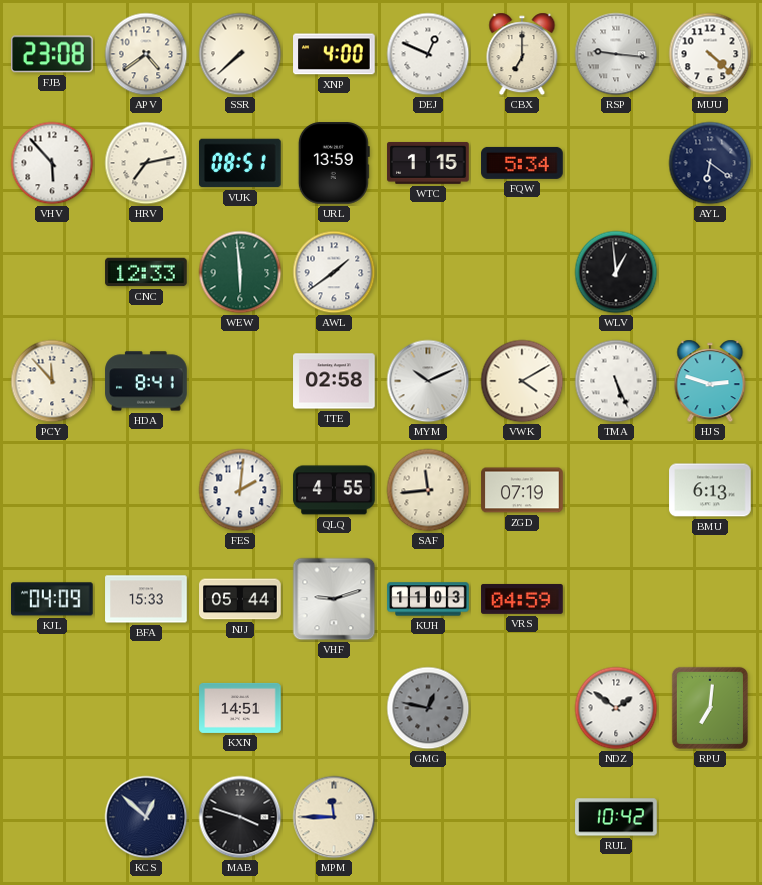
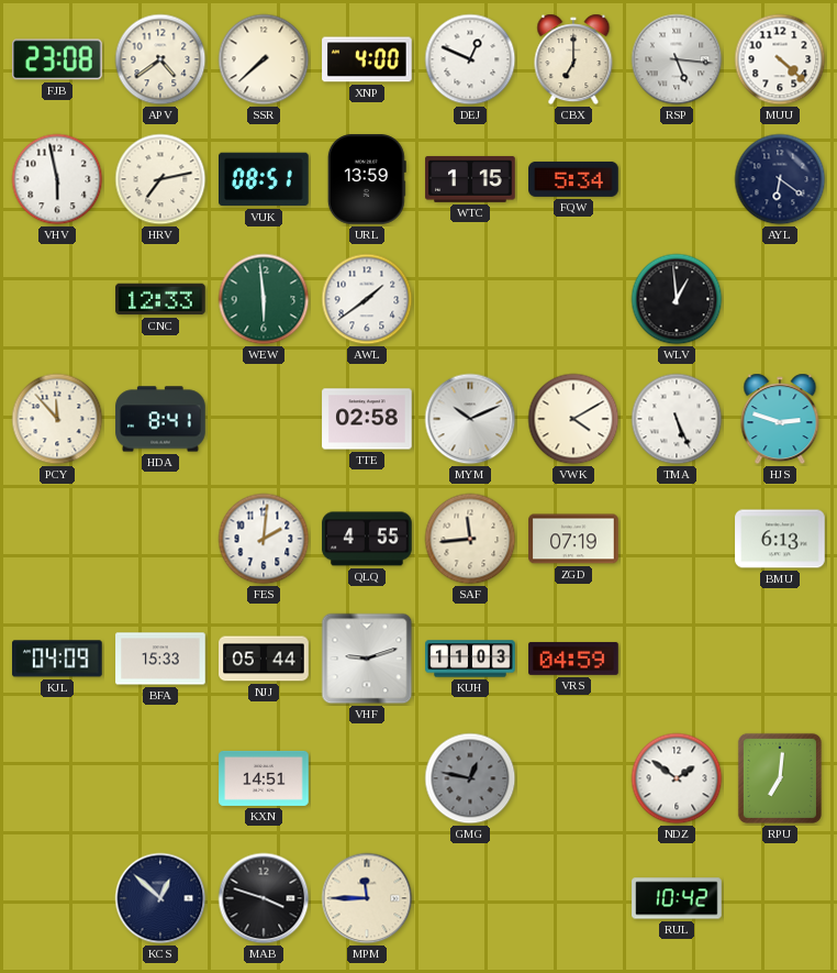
RSP: 9:16 -> 5:16
VHV: 5:53 -> 5:58
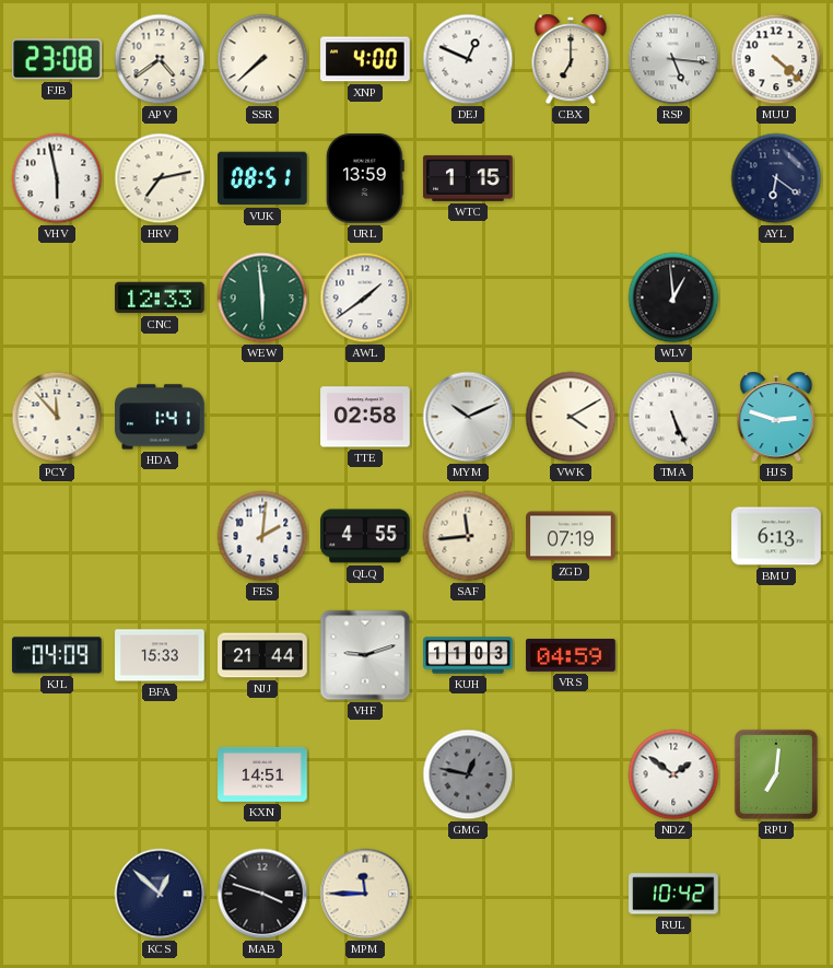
FQW: 5:34 -> none
HDA: 8:41 -> 1:41
NJJ: 05:44 -> 21:44
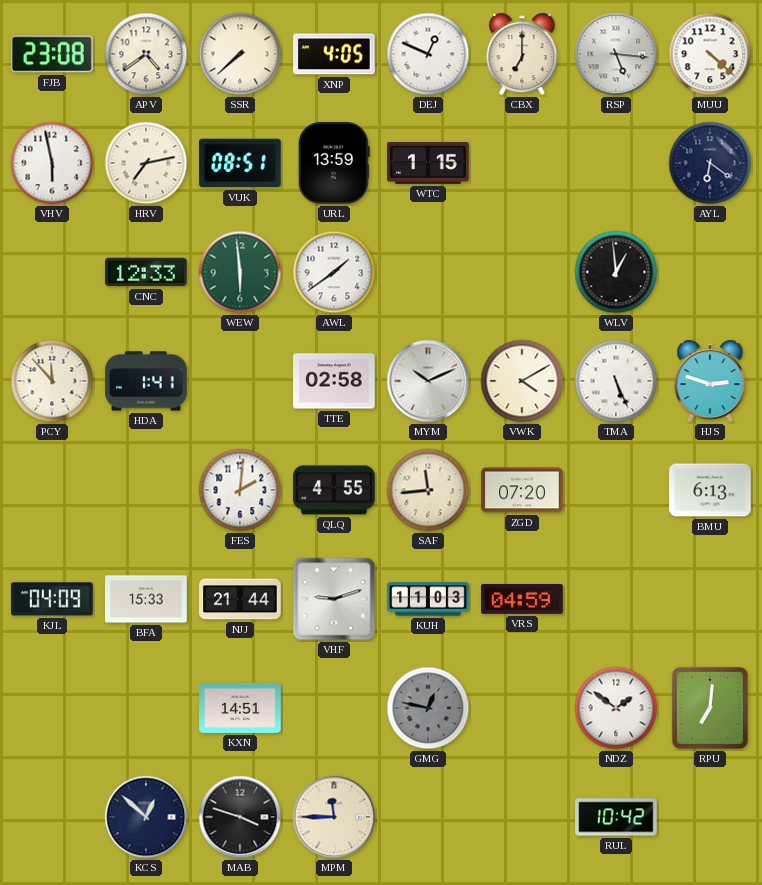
XNP: 4:00 -> 4:05
ZGD: 07:19 -> 07:20
